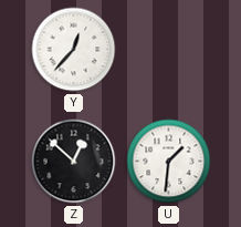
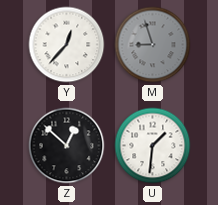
M: none -> 8:57
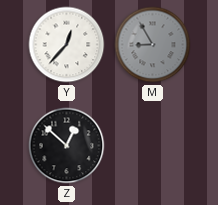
M: 8:57 -> 8:55
U: 1:31 -> none
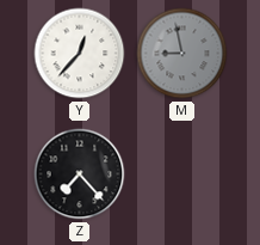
M: 8:55 -> 8:58
Z: 12:52 -> 7:23
